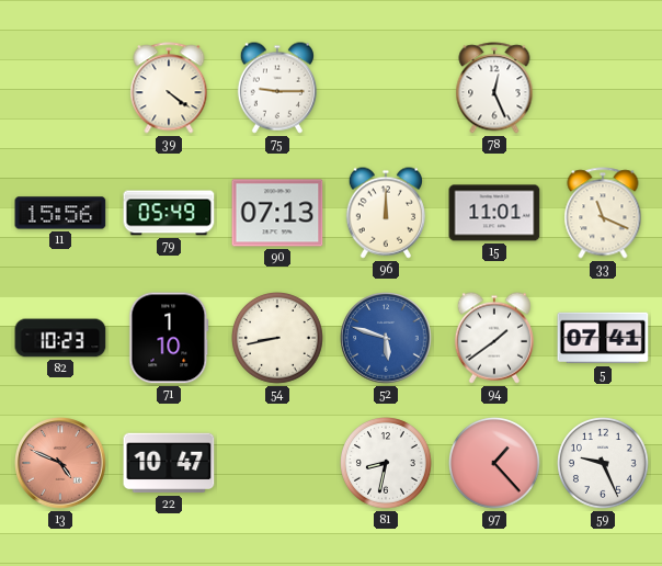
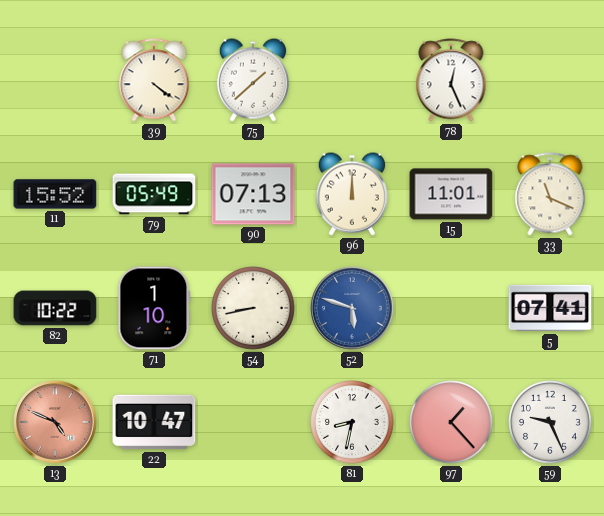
75: 9:15 -> 1:38
11: 15:56 -> 15:52
82: 10:23 -> 10:22
94: 1:39 -> none
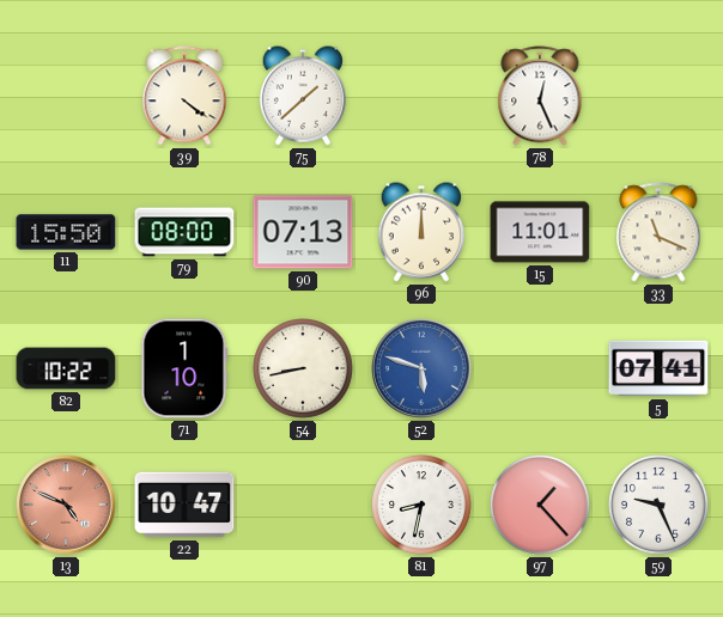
11: 15:52 -> 15:50
79: 05:49 -> 08:00
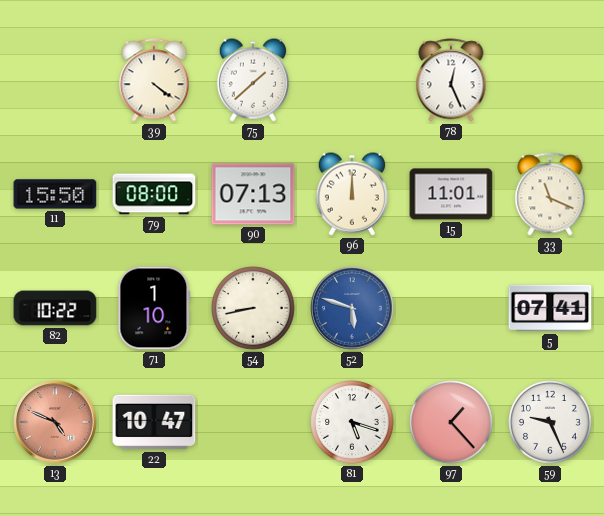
81: 8:32 -> 5:18
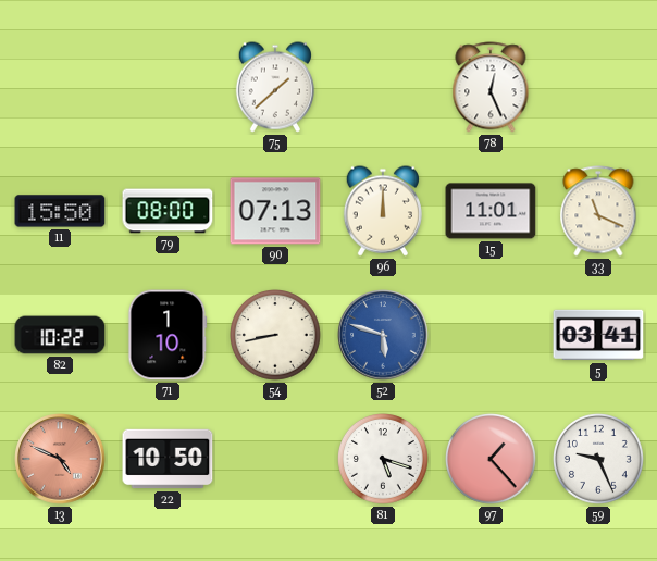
39: 4:21 -> none
5: 07:41 -> 03:41
22: 10:47 -> 10:50
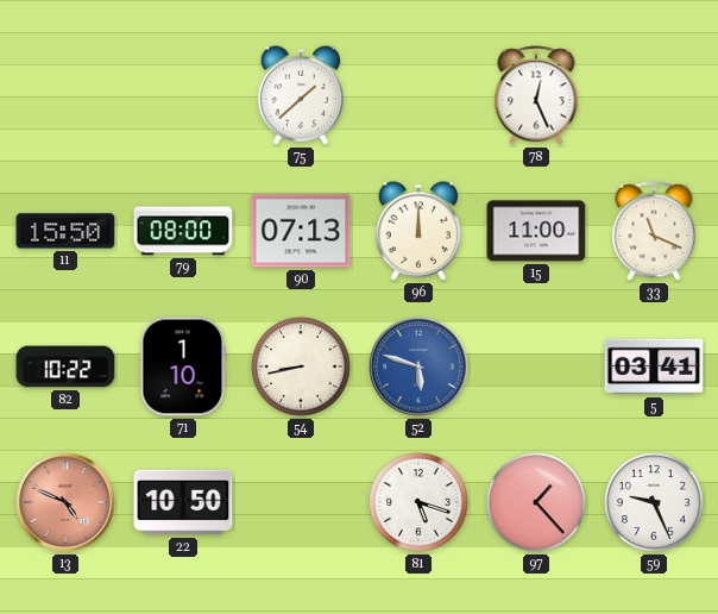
15: 11:01 -> 11:00
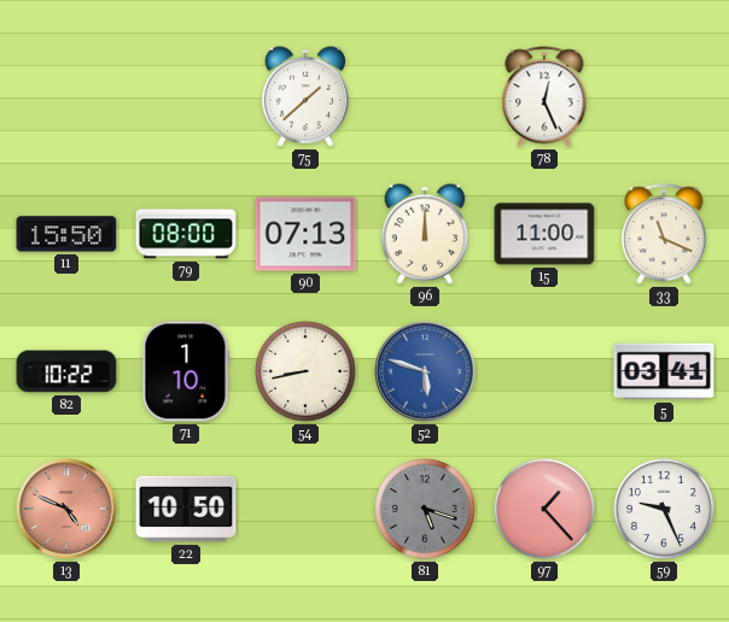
81 dial: white -> grey
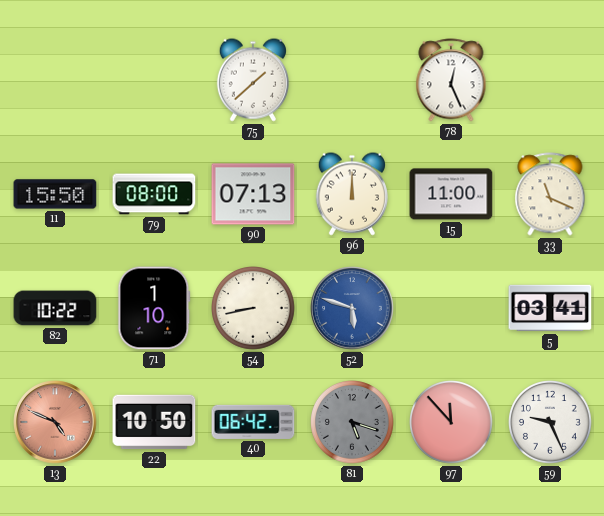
40: none -> 06:42
97: 1:23 -> 11:53
